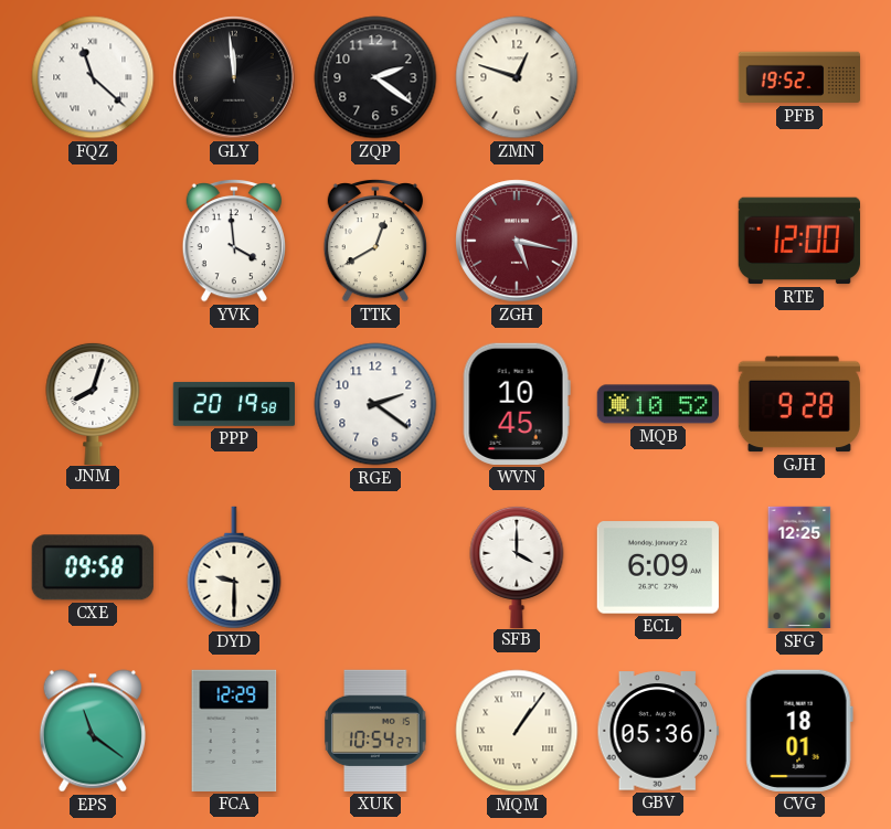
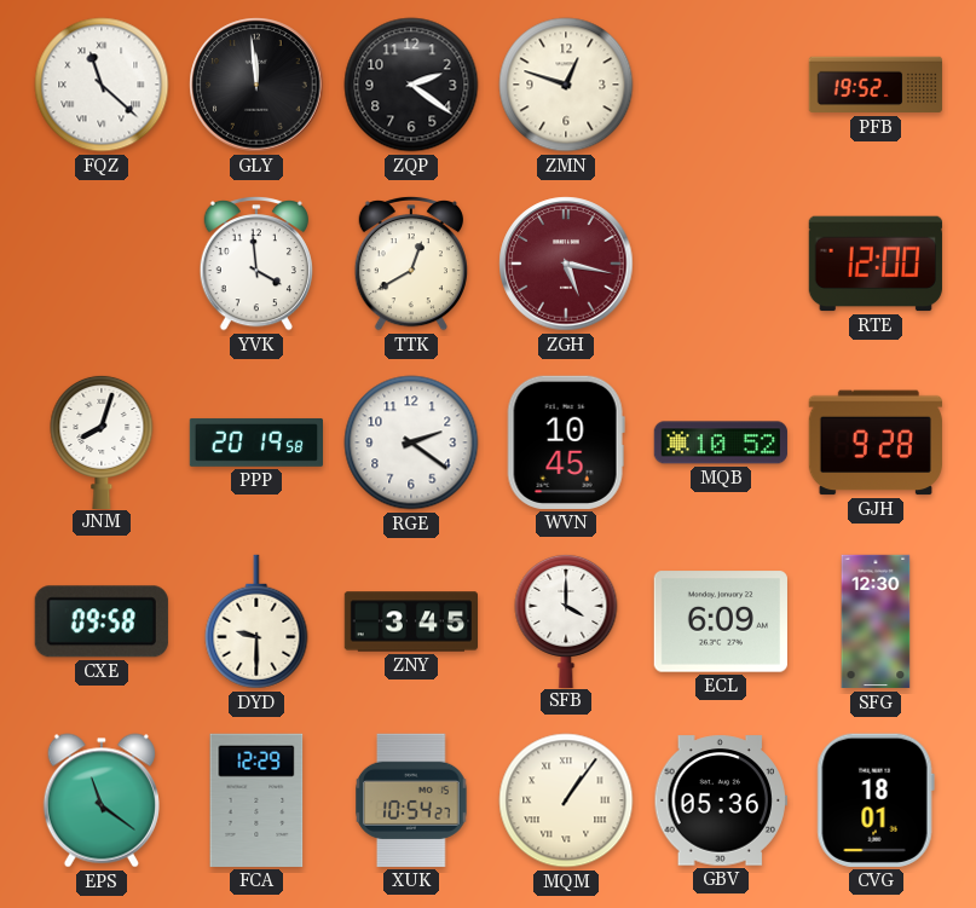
ZNY: none -> 3:45
SFG: 12:25 -> 12:30
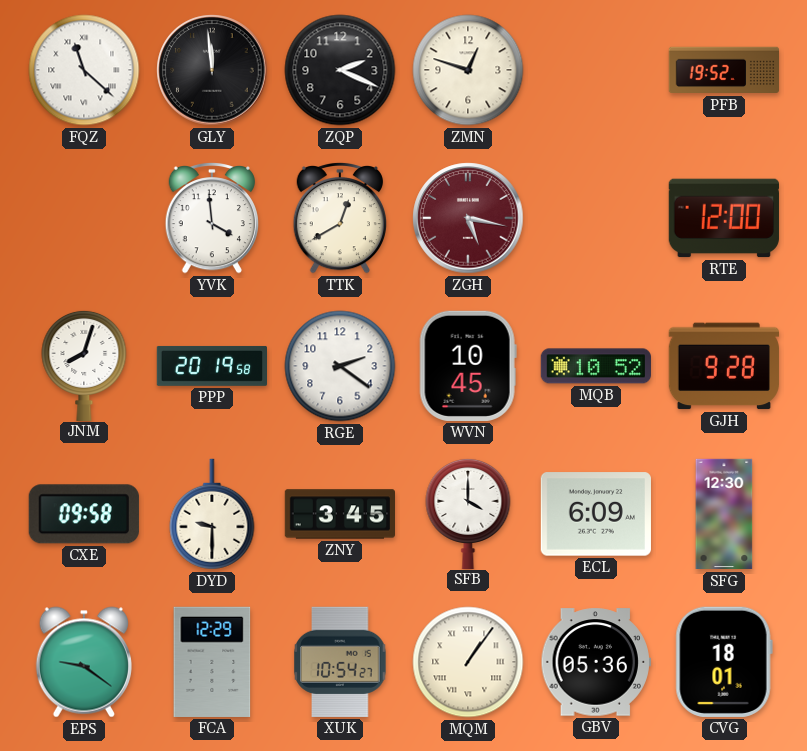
ZQP: 2:21 -> 2:19
EPS: 11:21 -> 9:21
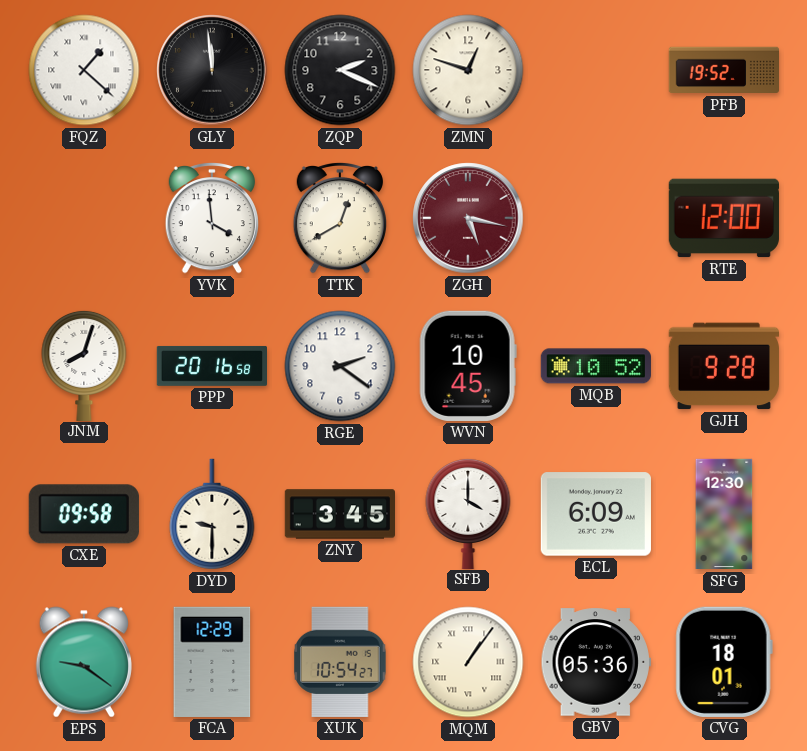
FQZ: 11:22 -> 1:22
PPP: 20:19 -> 20:16
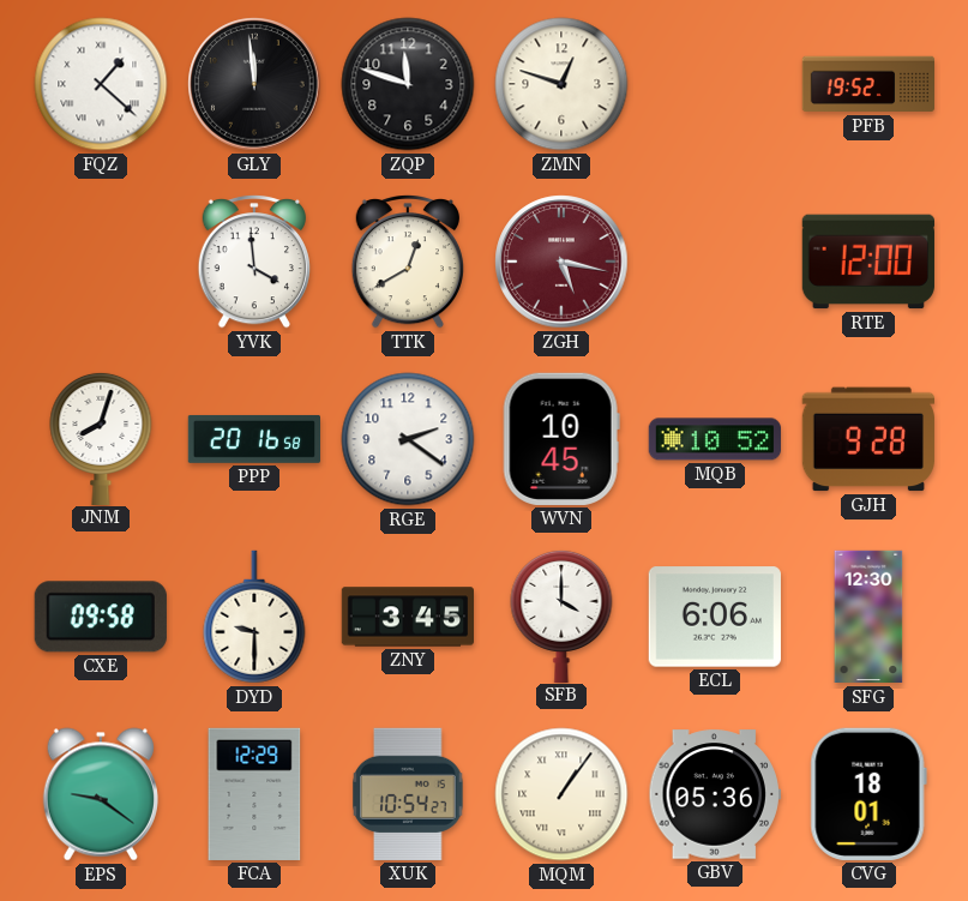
ZQP: 2:19 -> 11:48
ECL: 6:09 -> 6:06
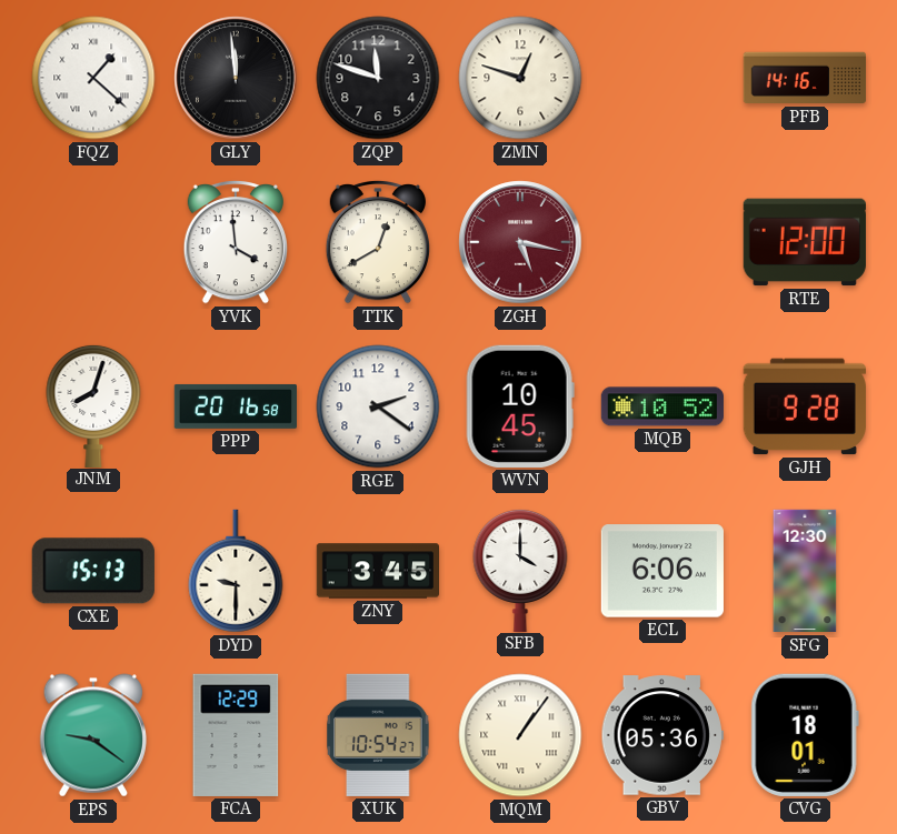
PFB: 19:52 -> 14:16
CXE: 09:58 -> 15:13
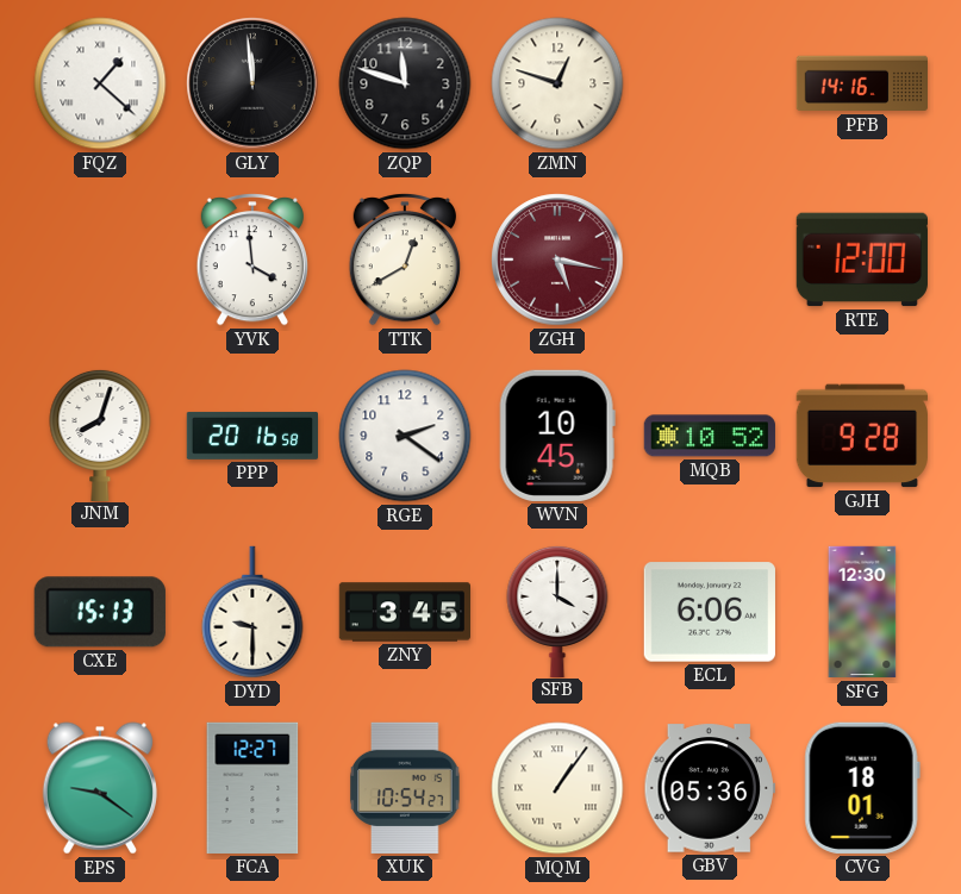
FCA: 12:29 -> 12:27
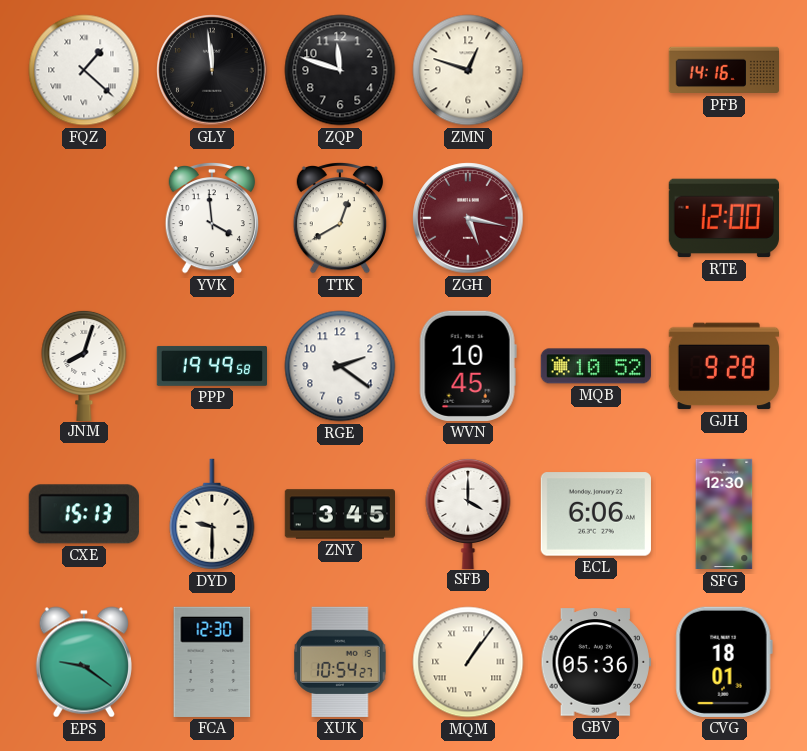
PPP: 20:16 -> 19:49
FCA: 12:27 -> 12:30
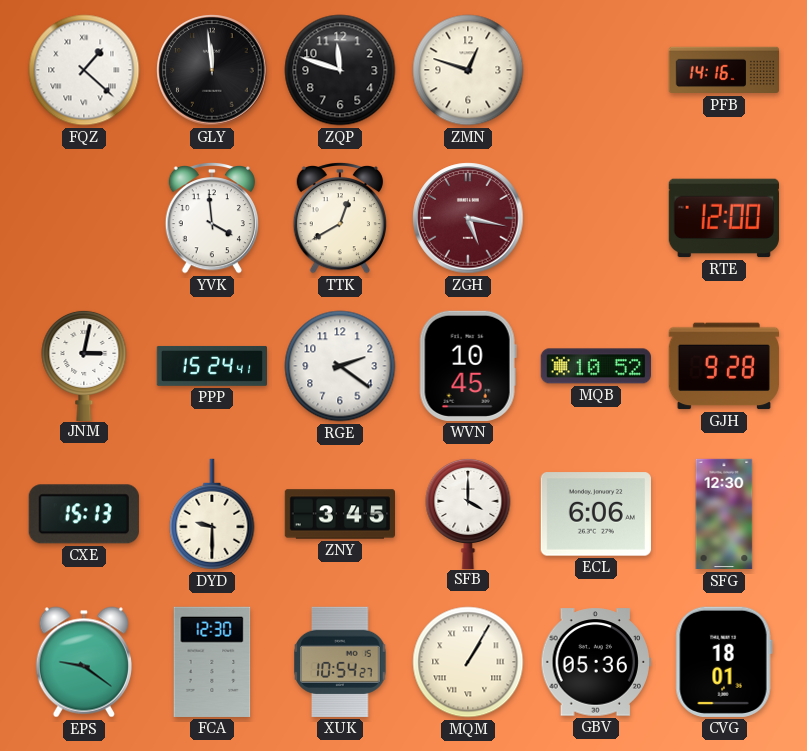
JNM: 8:03 -> 3:02
PPP: 19:49 -> 15:24
MQM: 1:06 -> 1:05
